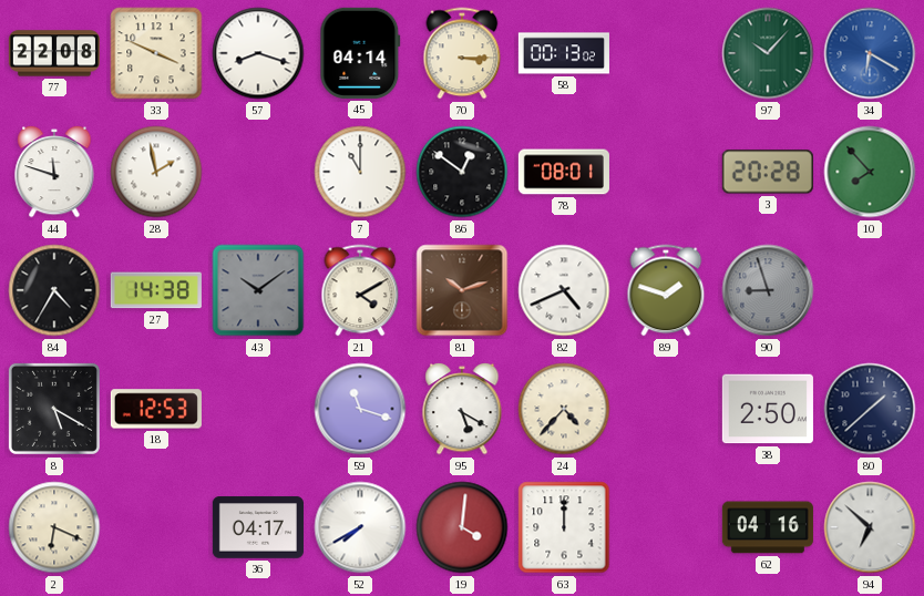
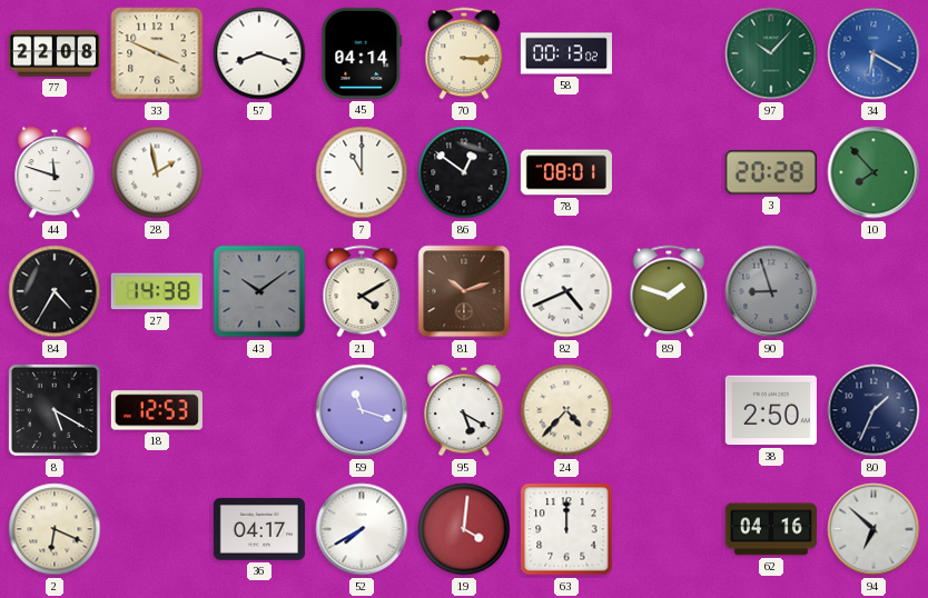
80: 1:38 -> 1:34
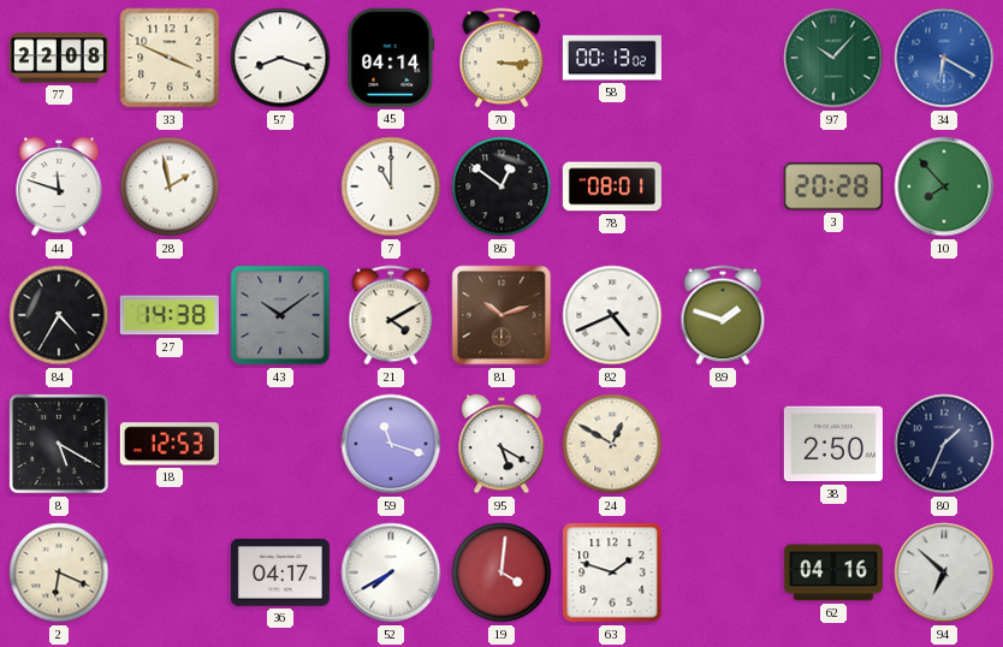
90: 8:57 -> none
24: 4:37 -> 12:50
63: 12:00 -> 1:48
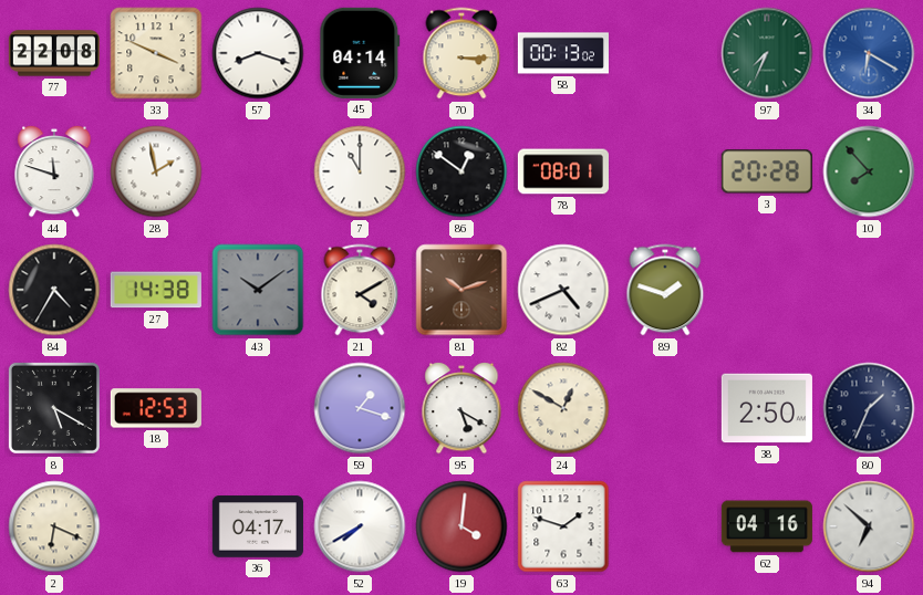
97: 10:07 -> 7:34
59: 11:18 -> 1:18
